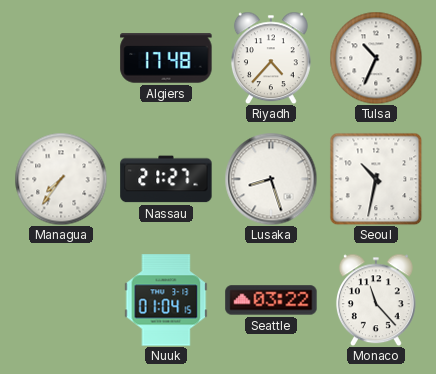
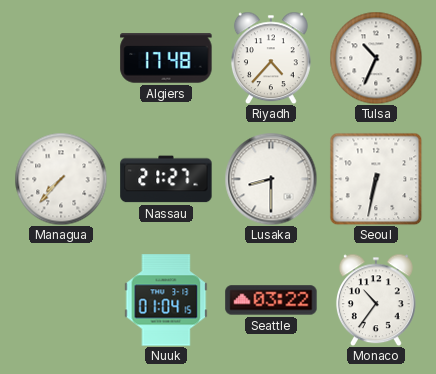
Managua: 7:36 -> 7:37
Lusaka: 8:27 -> 8:30
Seoul: 10:32 -> 6:32
Monaco: 11:23 -> 10:36
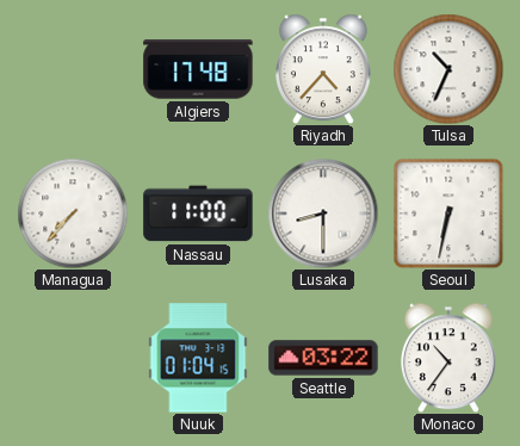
Nassau: 21:27 -> 11:00
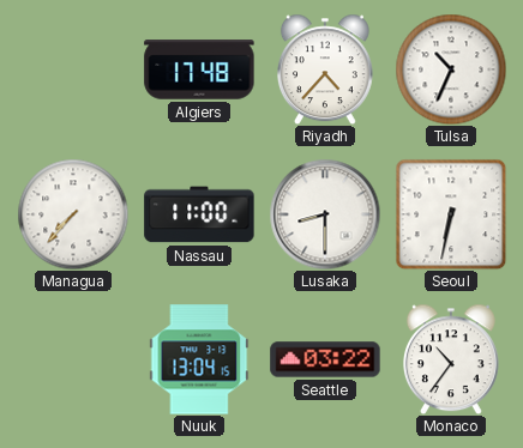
Nuuk: 01:04 -> 13:04
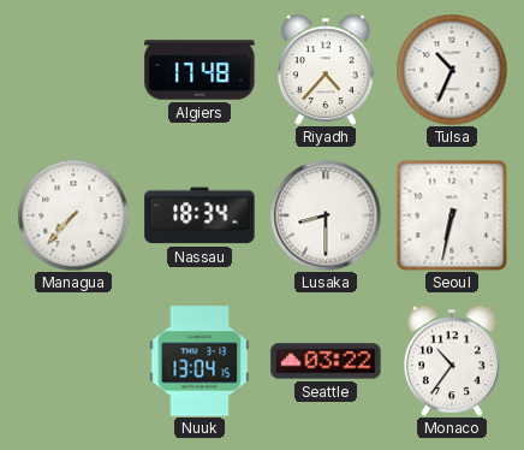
Nassau: 11:00 -> 18:34
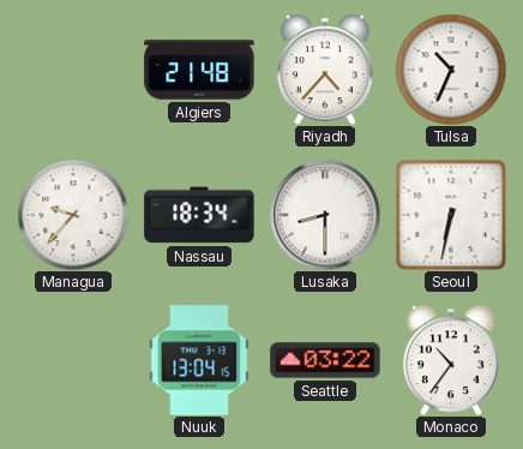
Algiers: 17:48 -> 21:48
Managua: 7:37 -> 9:37
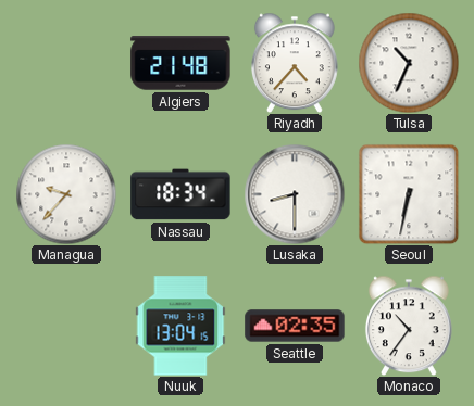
Seattle: 03:22 -> 02:35
